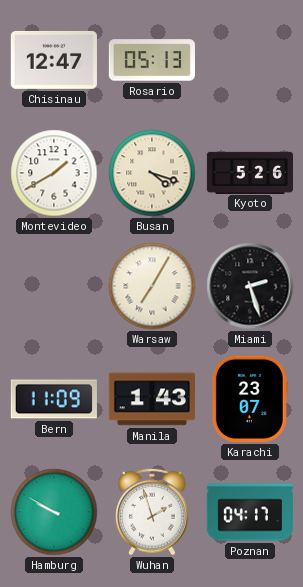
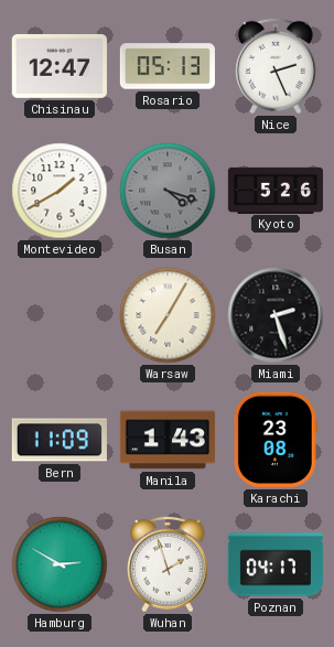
Nice: none -> 2:26
Busan dial: cream -> grey
Karachi: 23:07 -> 23:08
Hamburg: 9:50 -> 2:50
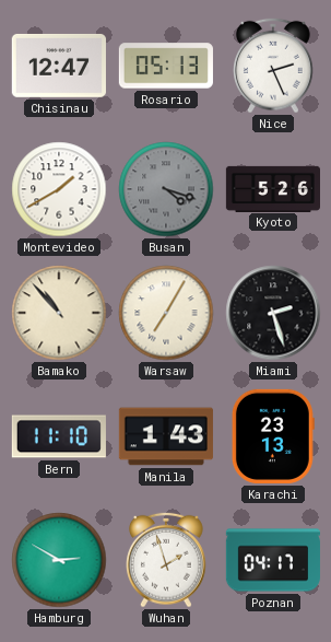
Bamako: none -> 10:53
Bern: 11:09 -> 11:10
Karachi: 23:08 -> 23:13
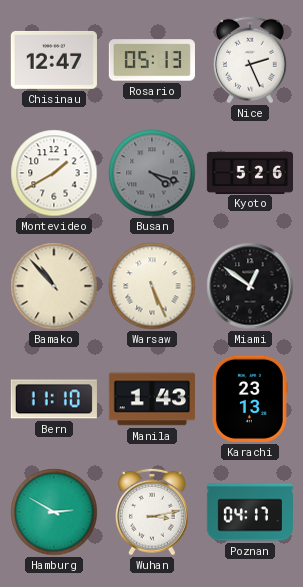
Warsaw: 7:05 -> 5:26
Miami: 2:27 -> 12:51
Wuhan: 1:57 -> 3:13
